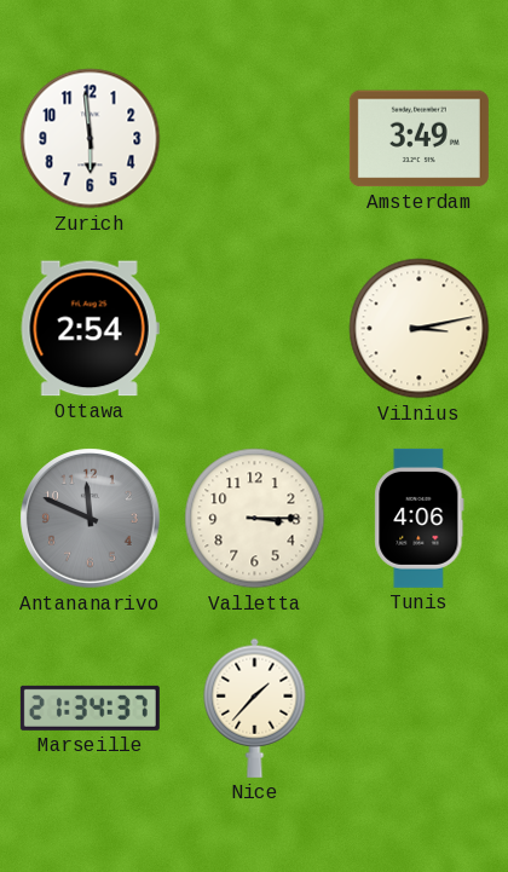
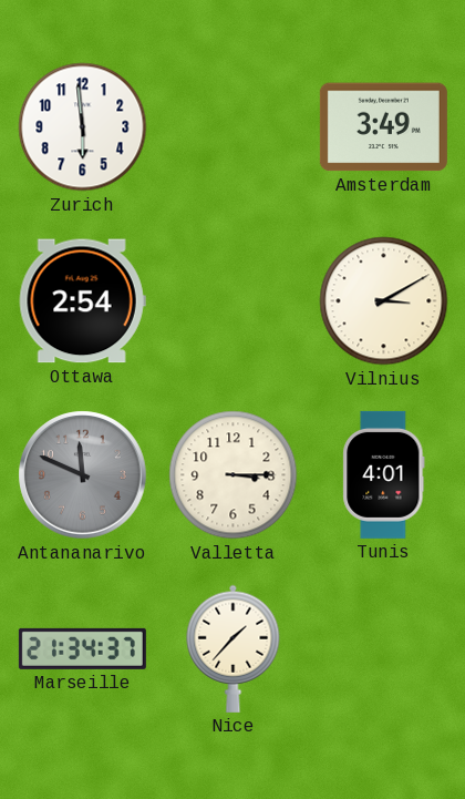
Vilnius: 3:13 -> 3:10
Tunis: 4:06 -> 4:01
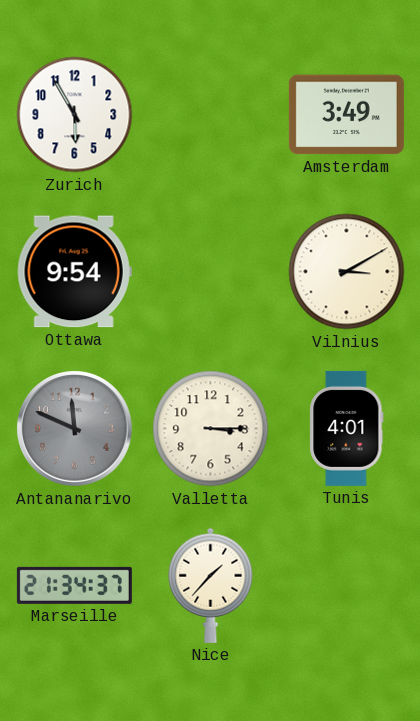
Zurich: 5:59 -> 5:55
Ottawa: 2:54 -> 9:54
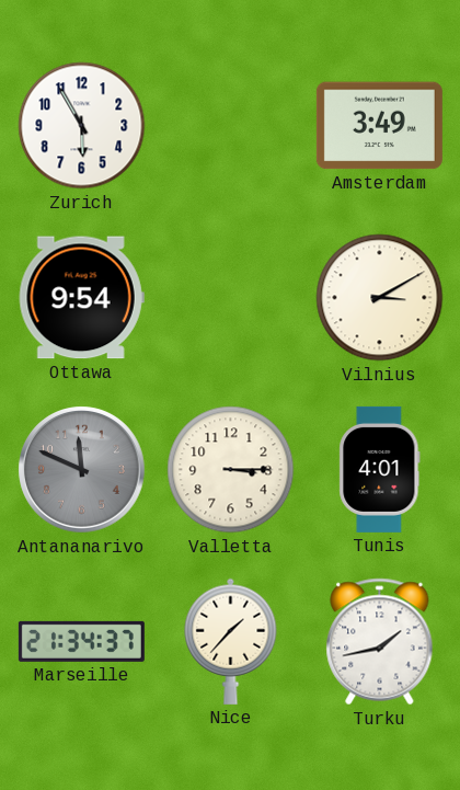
Turku: none -> 1:43
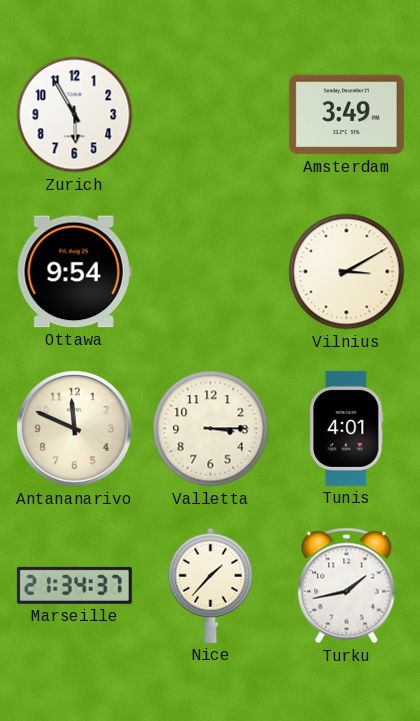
Antananarivo dial: grey -> cream
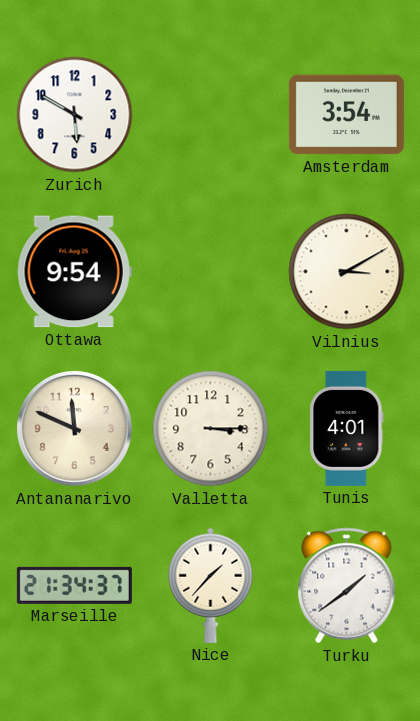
Zurich: 5:55 -> 5:50
Amsterdam: 3:49 -> 3:54
Turku: 1:43 -> 1:39
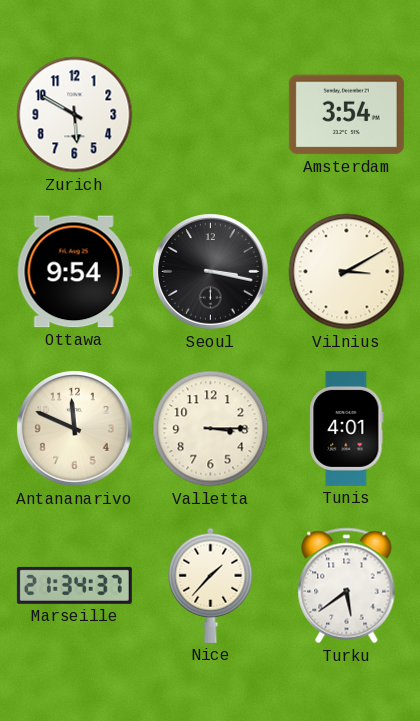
Seoul: none -> 3:17
Turku: 1:39 -> 5:39
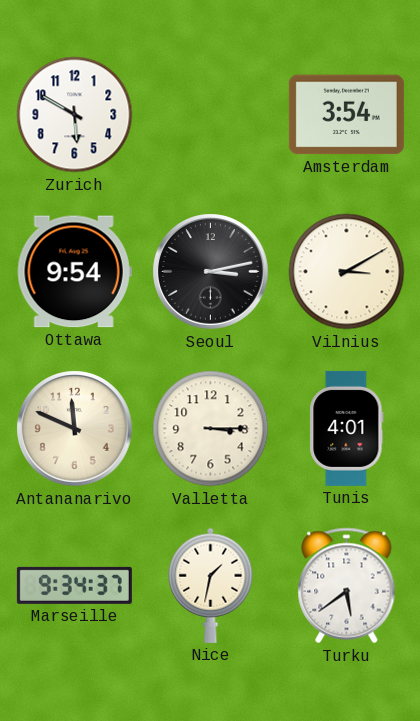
Seoul: 3:17 -> 3:13
Marseille: 21:34 -> 9:34
Nice: 1:37 -> 1:32
